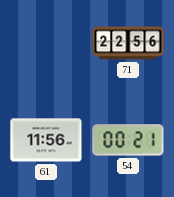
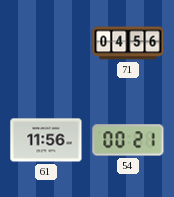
71: 22:56 -> 04:56
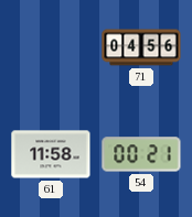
61: 11:56 -> 11:58
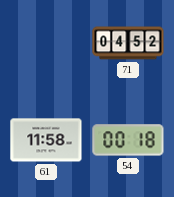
71: 04:56 -> 04:52
54: 00:21 -> 00:18
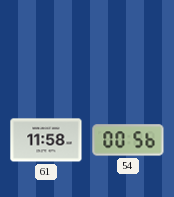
71: 04:52 -> none
54: 00:18 -> 00:56
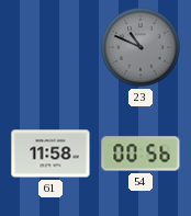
23: none -> 10:49
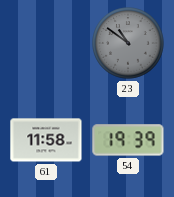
23: 10:49 -> 10:51
54: 00:56 -> 19:39
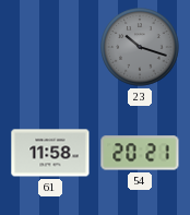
23: 10:51 -> 10:18
54: 19:39 -> 20:21
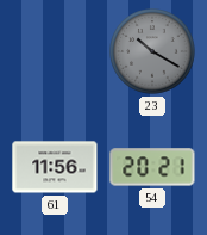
23: 10:18 -> 10:20
61: 11:58 -> 11:56
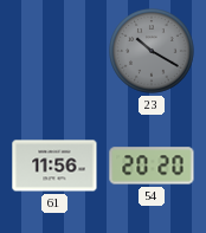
54: 20:21 -> 20:20
